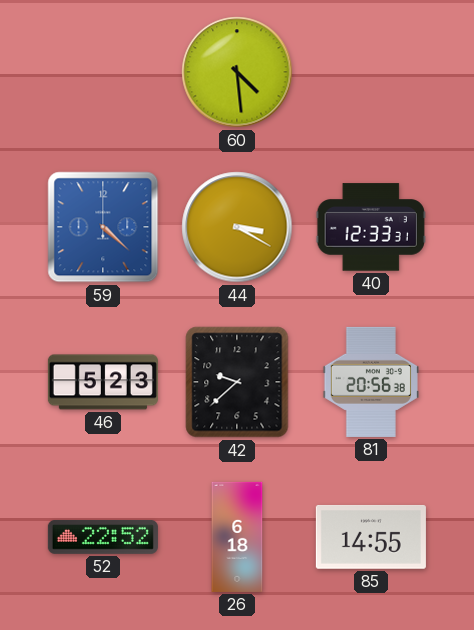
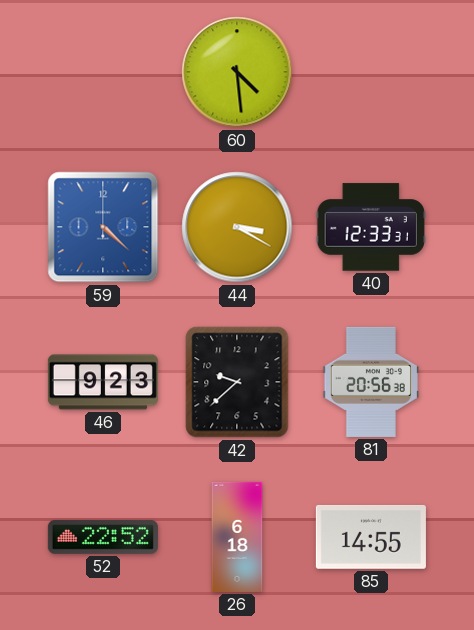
46: 5:23 -> 9:23
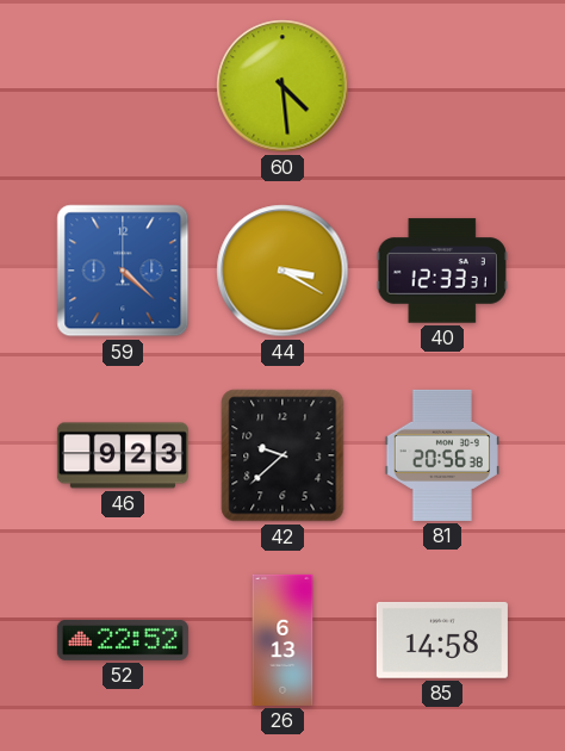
26: 6:18 -> 6:13
85: 14:55 -> 14:58
